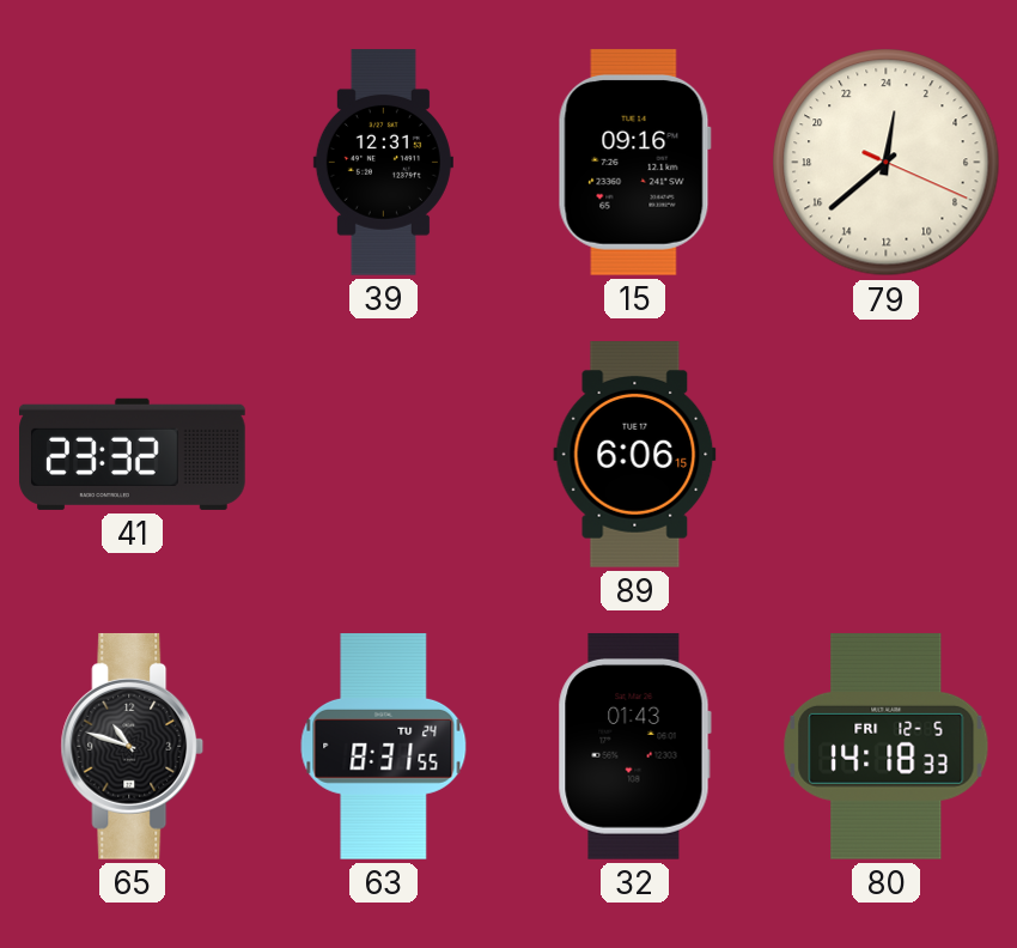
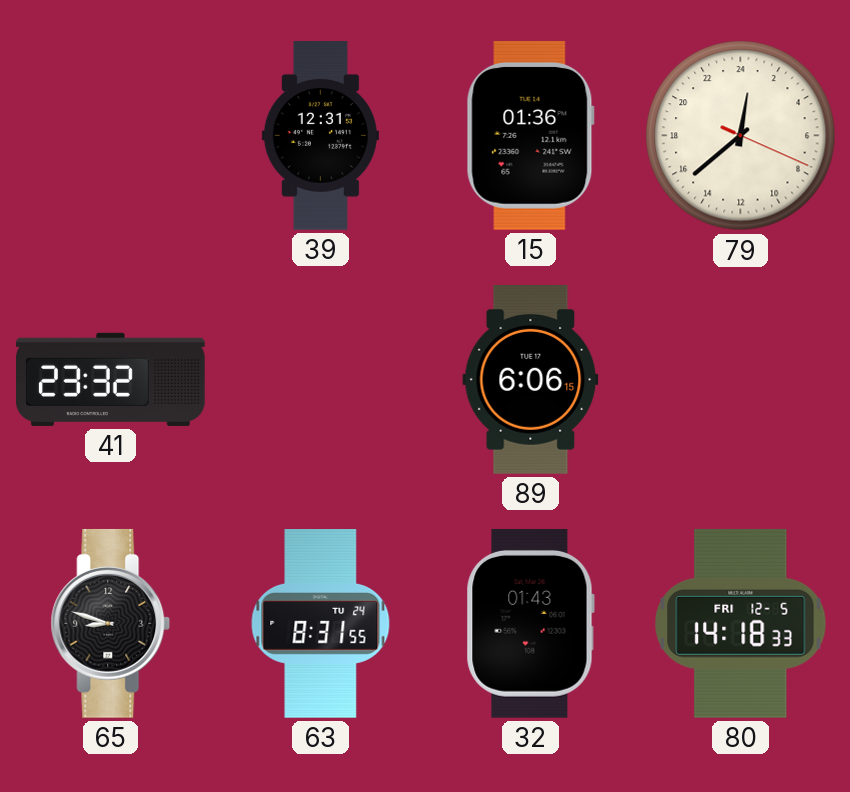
15: 09:16 -> 01:36
65: 10:48 -> 8:48
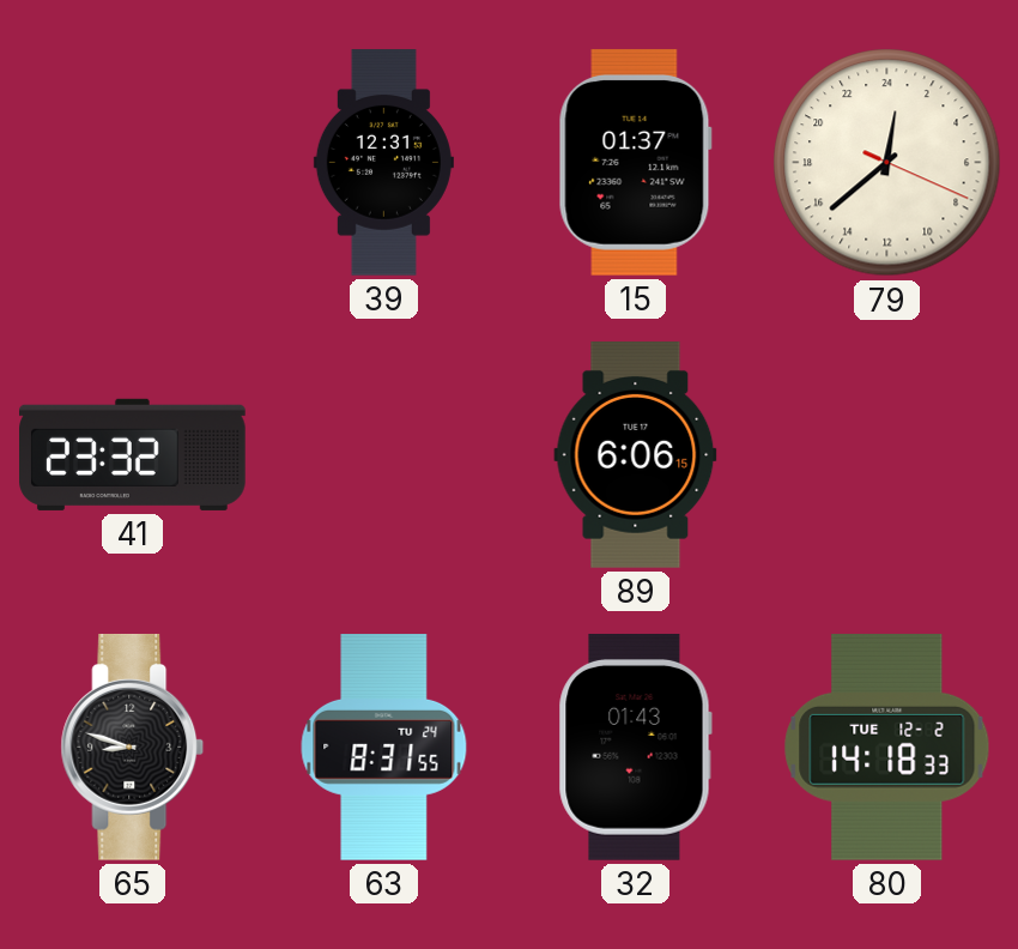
15: 01:36 -> 01:37
80 date: FRI 12-5 -> TUE 12-2
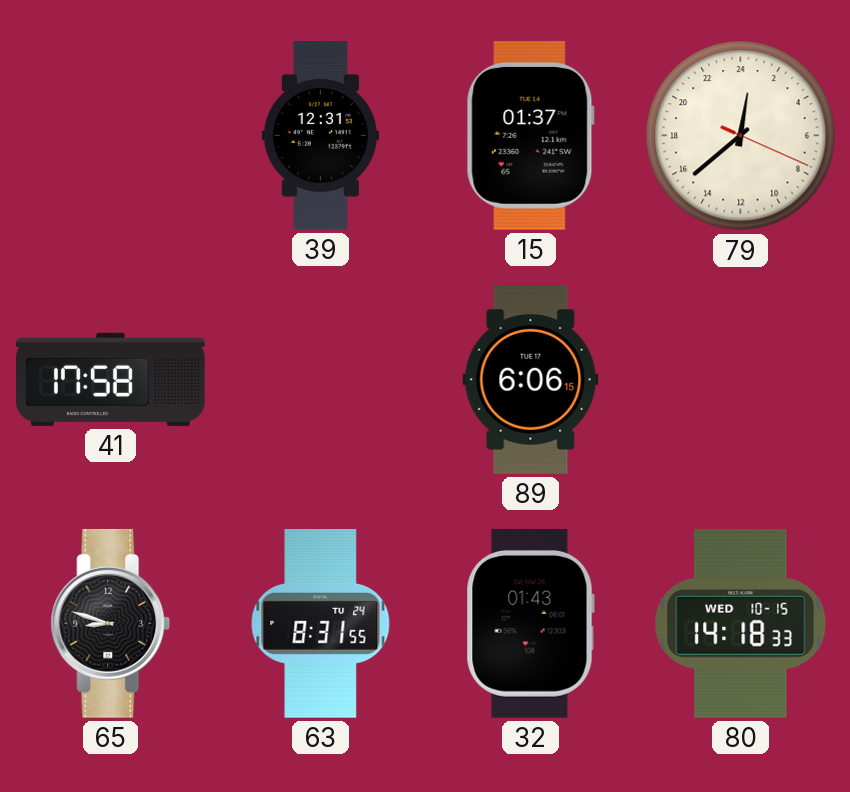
41: 23:32 -> 17:58
80 date: TUE 12-2 -> WED 10-15
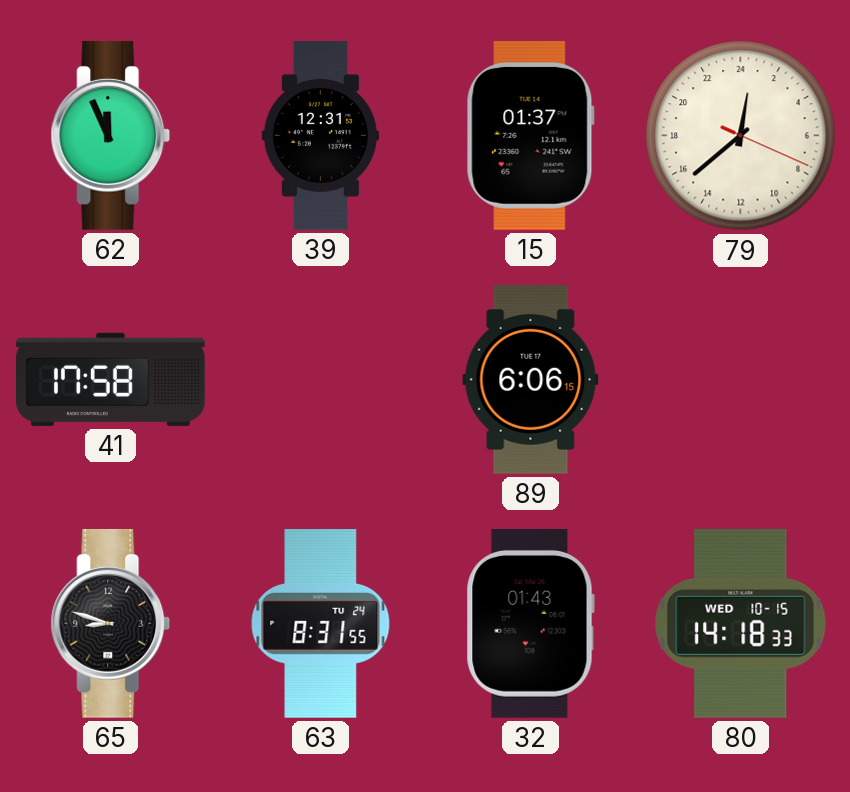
62: none -> 11:56
